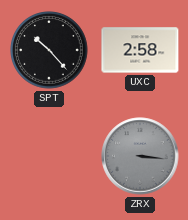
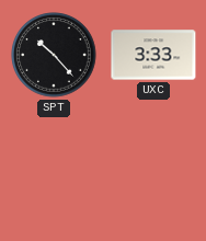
UXC: 2:58 -> 3:33
ZRX: 3:16 -> none
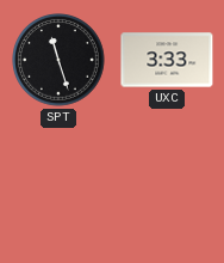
SPT: 10:23 -> 11:27
